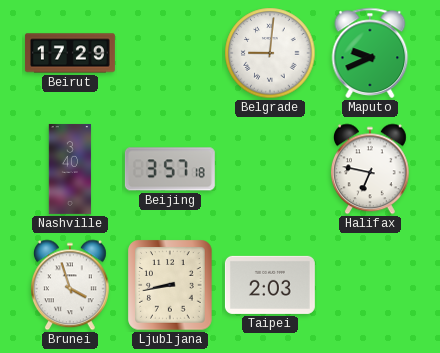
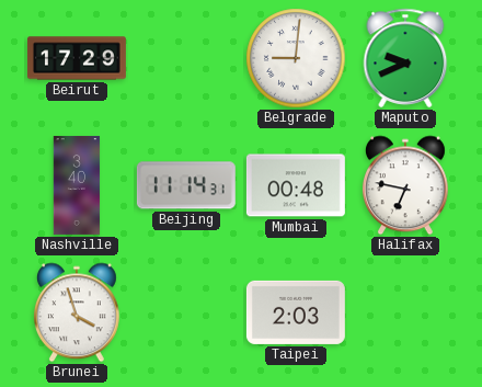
Beijing: 3:57 -> 11:14
Mumbai: none -> 00:48
Ljubljana: 8:43 -> none
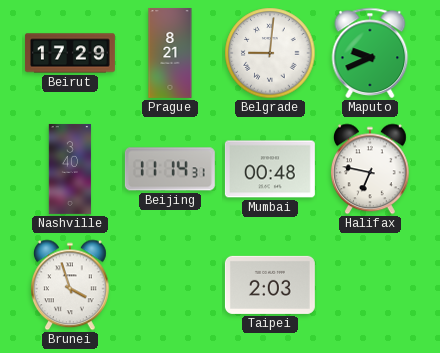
Prague: none -> 8:21
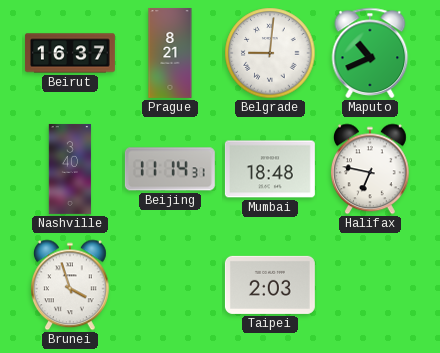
Beirut: 17:29 -> 16:37
Maputo: 9:41 -> 10:41
Mumbai: 00:48 -> 18:48
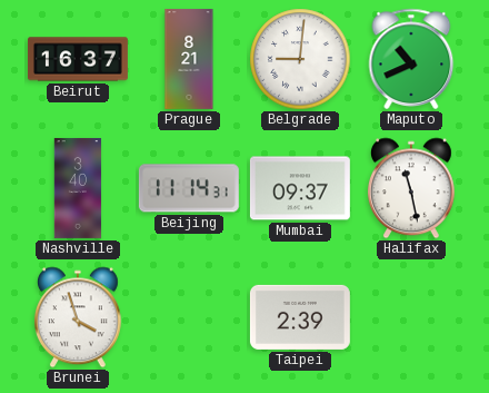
Mumbai: 18:48 -> 09:37
Halifax: 6:47 -> 11:28
Taipei: 2:03 -> 2:39
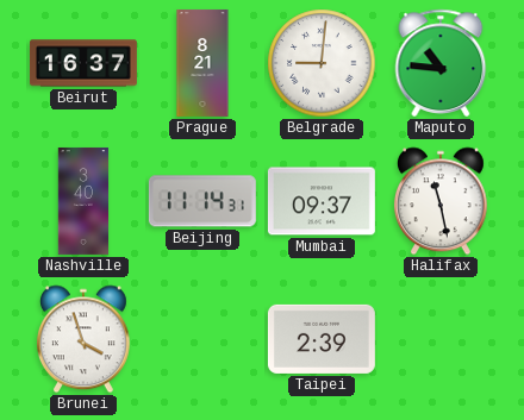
Maputo: 10:41 -> 10:46
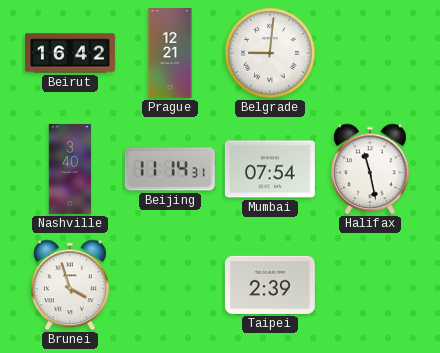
Beirut: 16:37 -> 16:42
Prague: 8:21 -> 12:21
Maputo: 10:46 -> none
Mumbai: 09:37 -> 07:54
